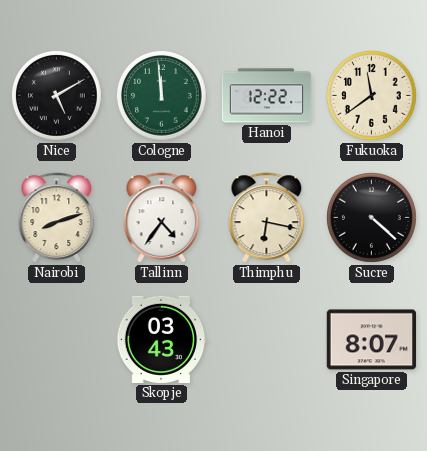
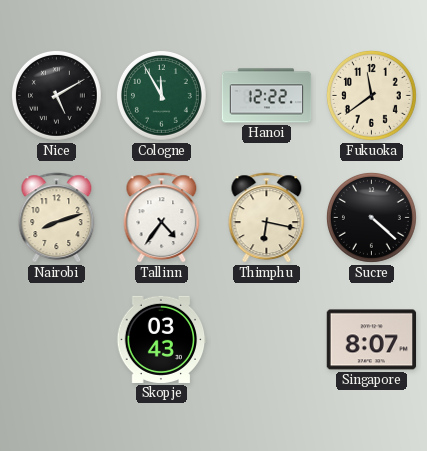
Cologne: 11:59 -> 11:55
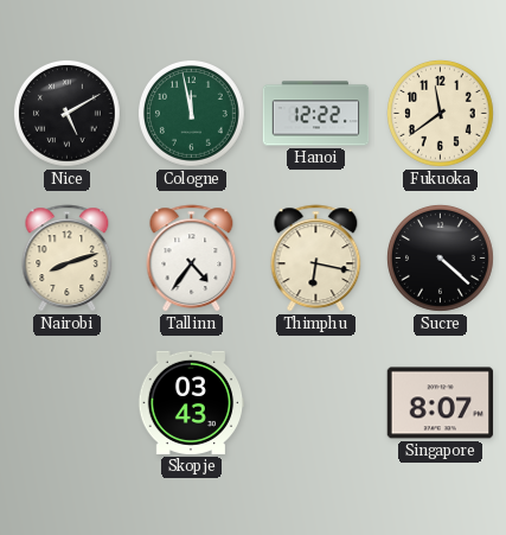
Cologne: 11:55 -> 11:58
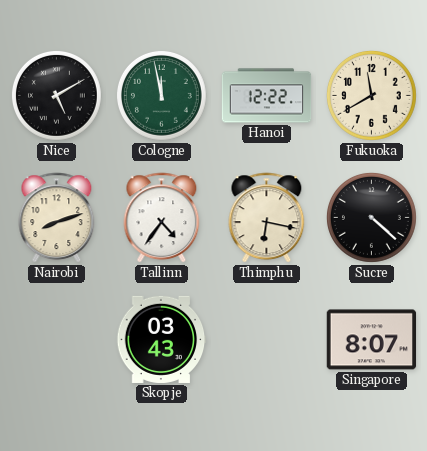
Fukuoka: 11:39 -> 11:40
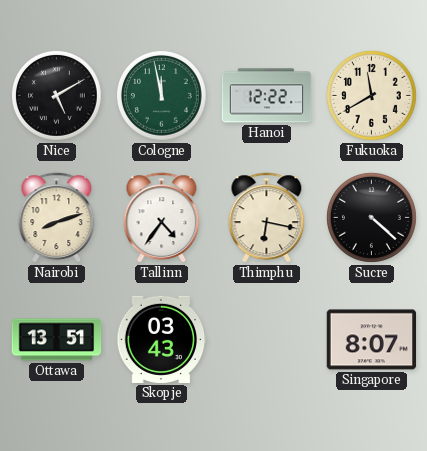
Ottawa: none -> 13:51
